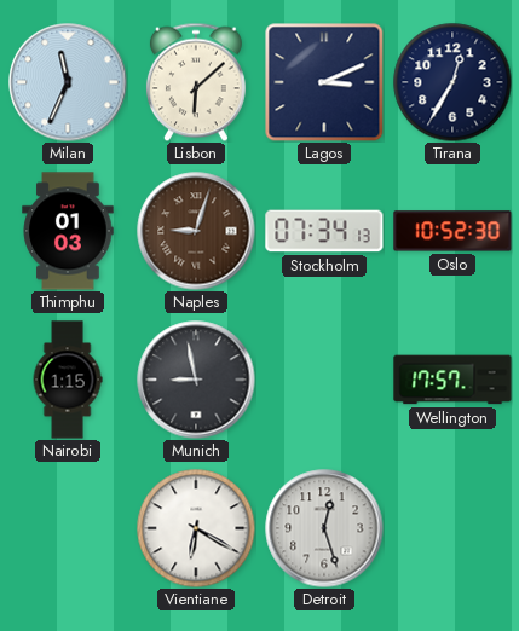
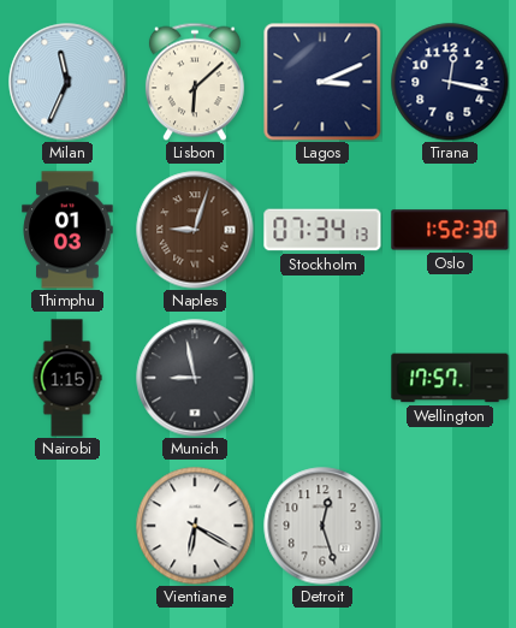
Tirana: 12:35 -> 12:17
Oslo: 10:52 -> 1:52
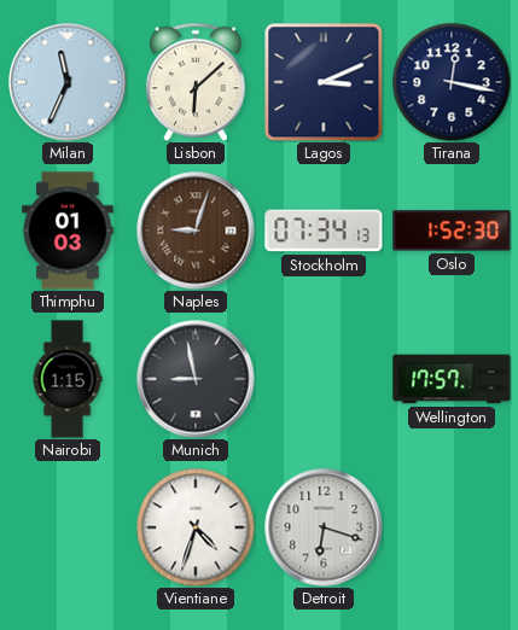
Vientiane: 6:20 -> 4:33
Detroit: 12:27 -> 6:18
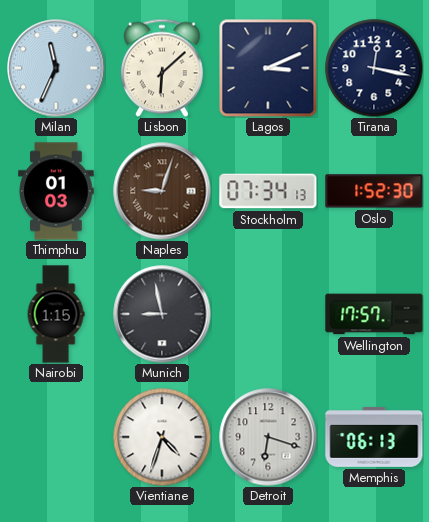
Memphis: none -> 06:13
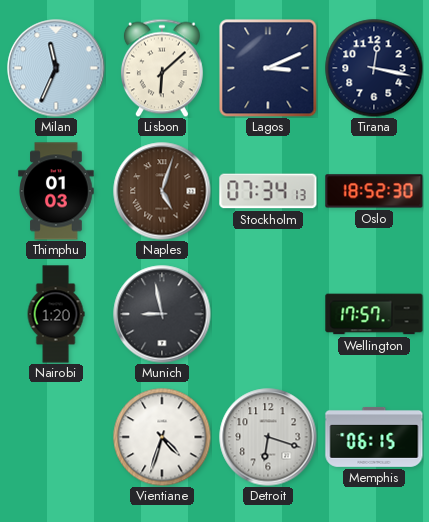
Naples: 9:03 -> 5:03
Oslo: 1:52 -> 18:52
Nairobi: 1:15 -> 1:20
Memphis: 06:13 -> 06:15
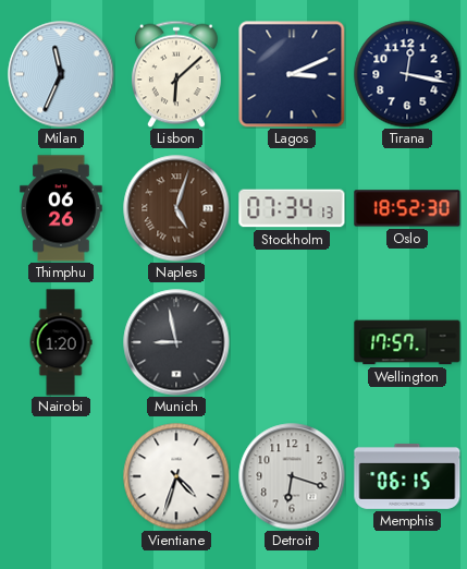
Thimphu: 01:03 -> 06:26
